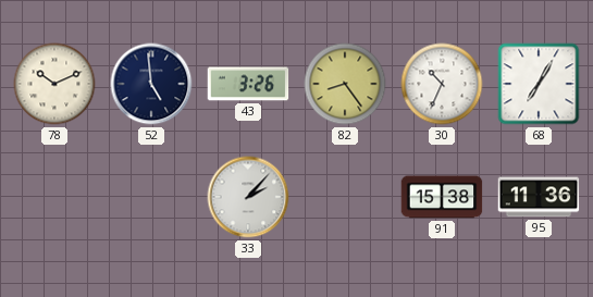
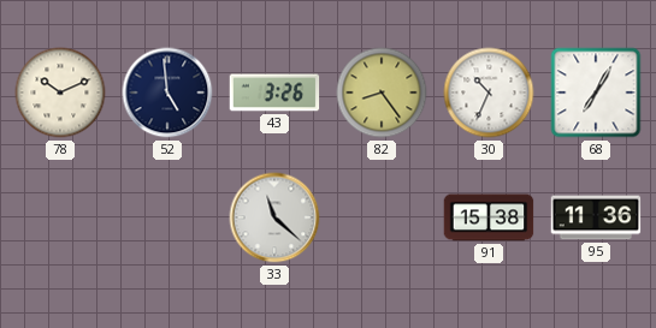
33: 2:07 -> 11:22
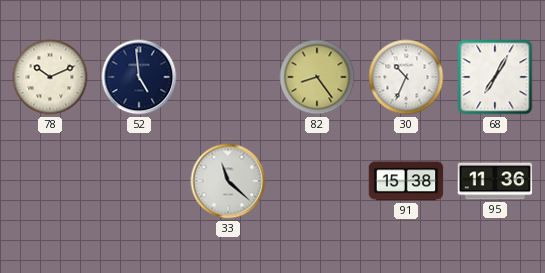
43: 3:26 -> none
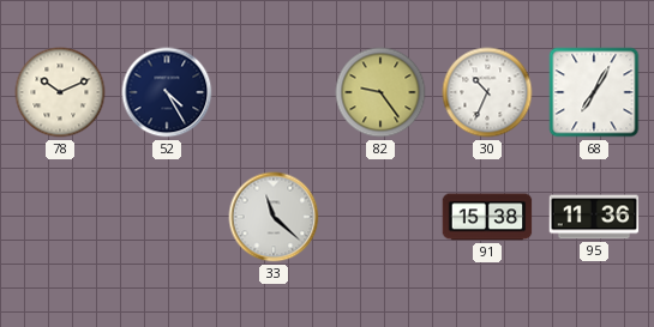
52: 4:59 -> 4:25
82: 8:24 -> 9:24
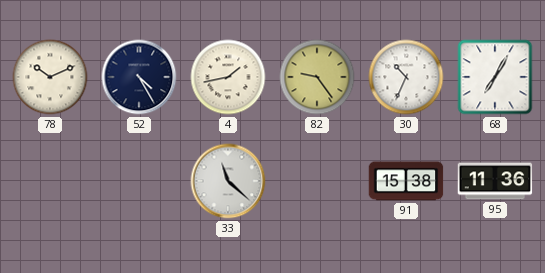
4: none -> 1:43
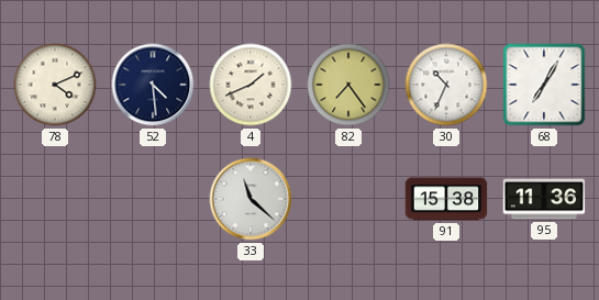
78: 10:11 -> 4:11
52: 4:25 -> 4:29
4: 1:43 -> 1:41
82: 9:24 -> 7:24
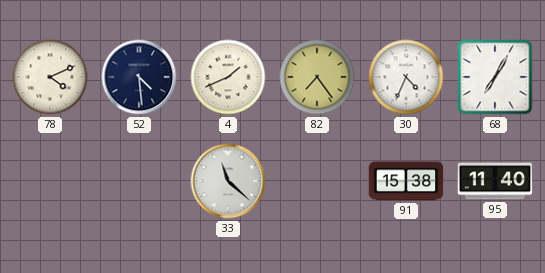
30: 10:34 -> 4:34
95: 11:36 -> 11:40
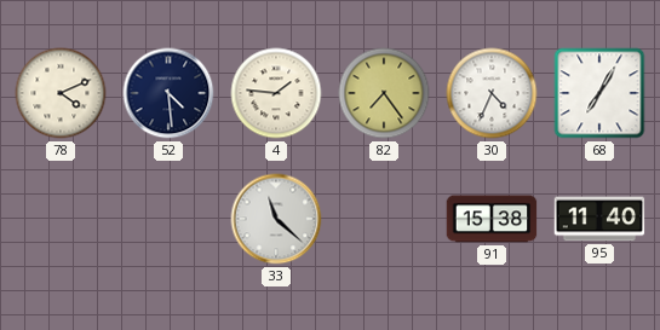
4: 1:41 -> 1:46
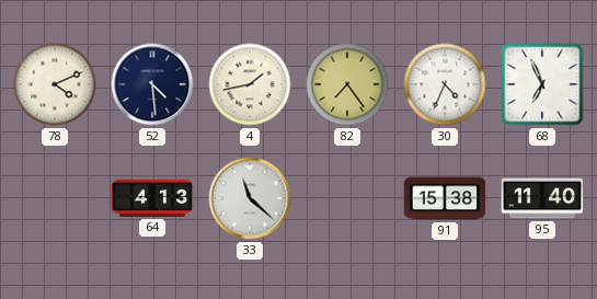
4: 1:46 -> 1:43
68: 7:05 -> 6:56
64: none -> 4:13
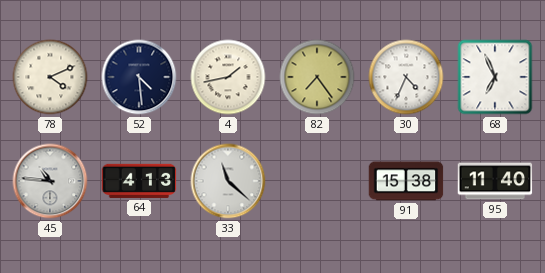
45: none -> 10:46
